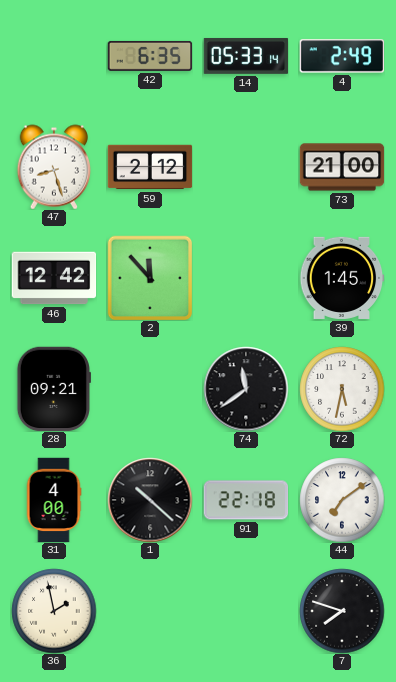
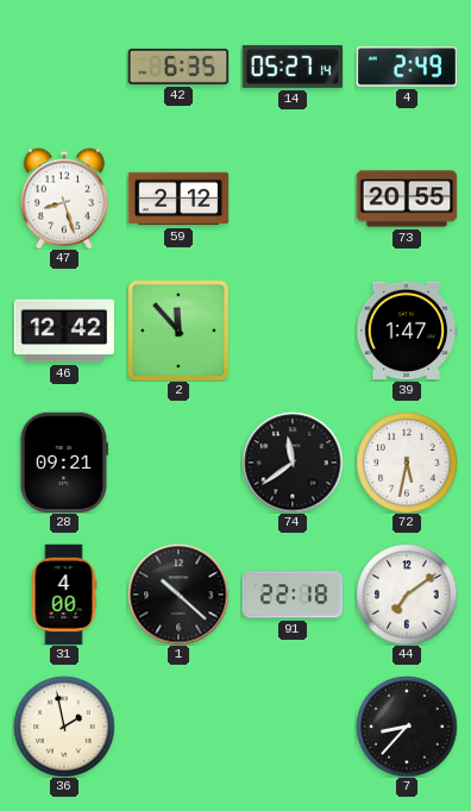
14: 05:33 -> 05:27
73: 21:00 -> 20:55
39: 1:45 -> 1:47
7: 7:48 -> 8:37
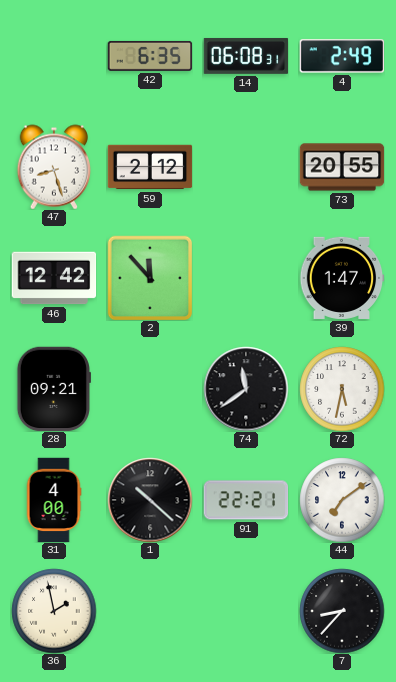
14: 05:27 -> 06:08
91: 22:18 -> 22:21
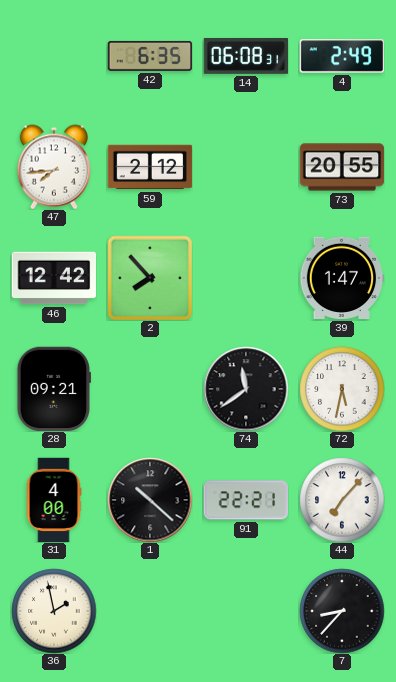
47: 8:27 -> 7:44
2: 11:53 -> 7:53
44: 7:09 -> 7:07
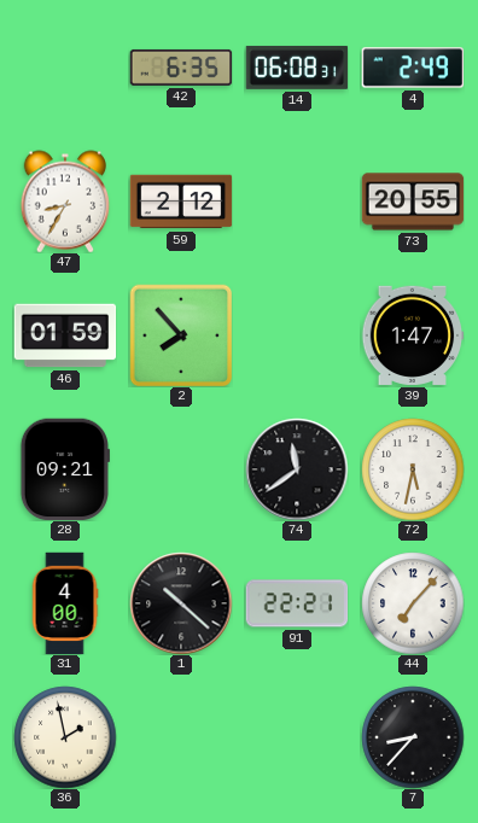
47: 7:44 -> 8:35
46: 12:42 -> 01:59
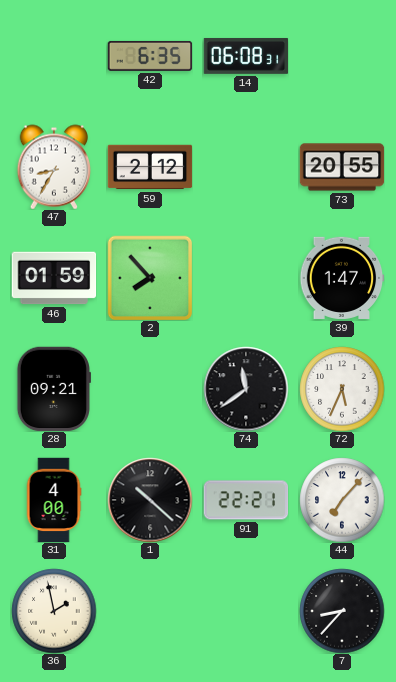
4: 2:49 -> none
72: 5:32 -> 5:34
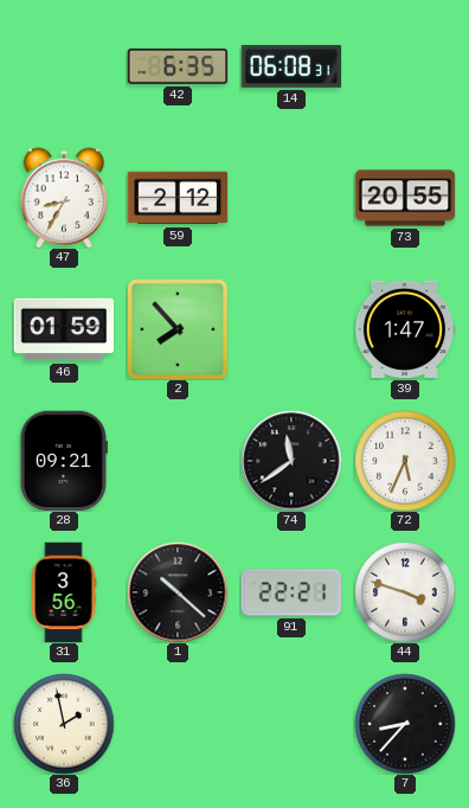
31: 4:00 -> 3:56
44: 7:07 -> 3:48
